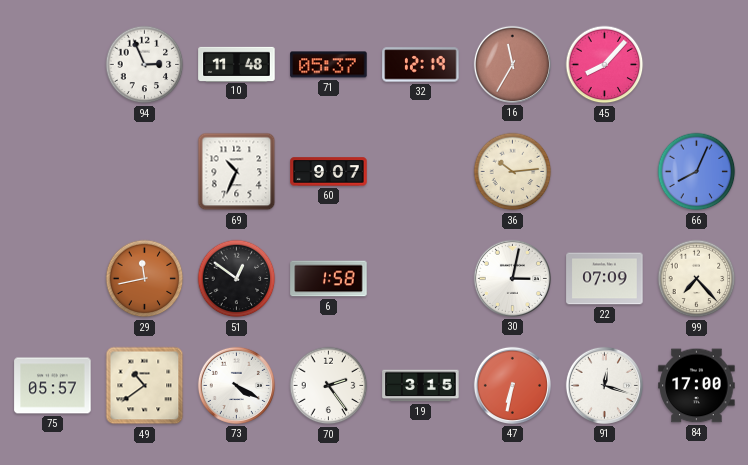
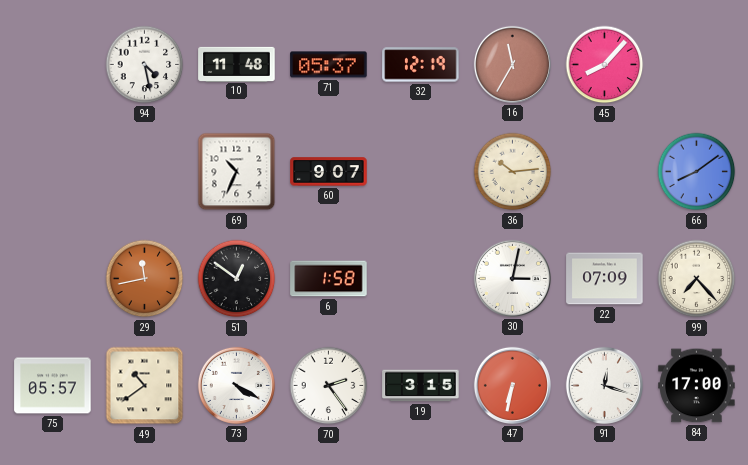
94: 2:56 -> 4:28
66: 8:04 -> 8:09
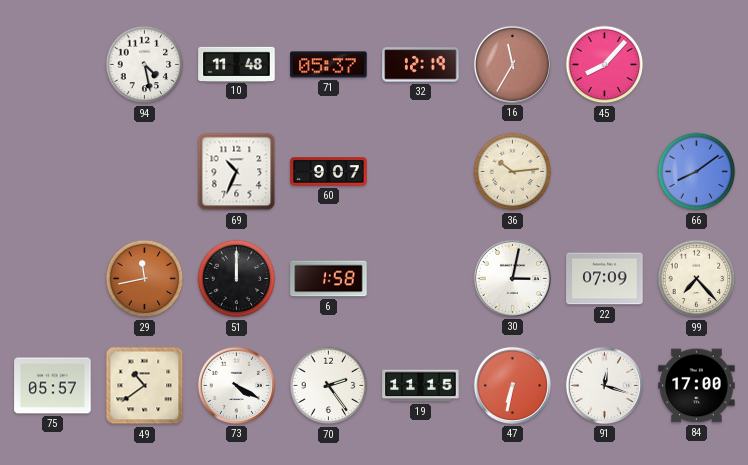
51: 12:51 -> 12:00
19: 3:15 -> 11:15
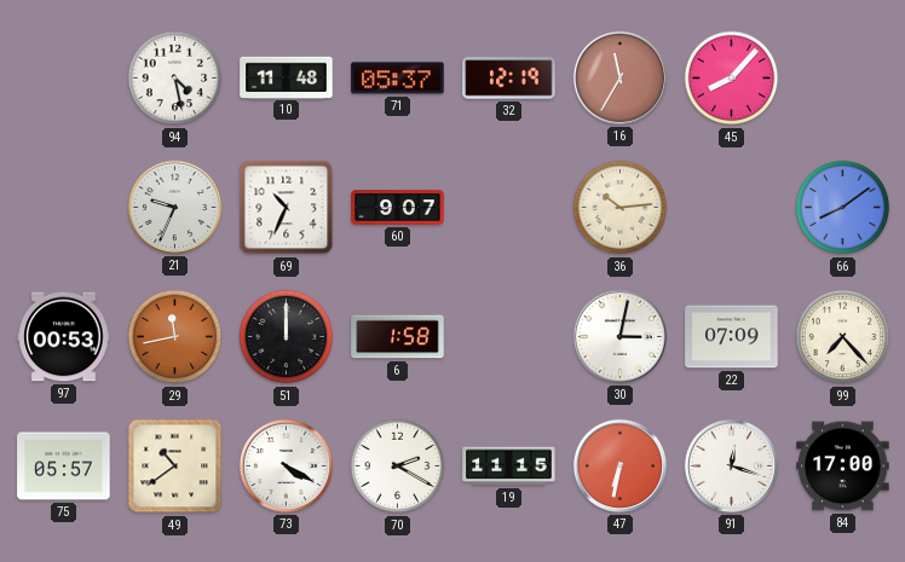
21: none -> 9:34
97: none -> 00:53
70: 2:24 -> 2:20
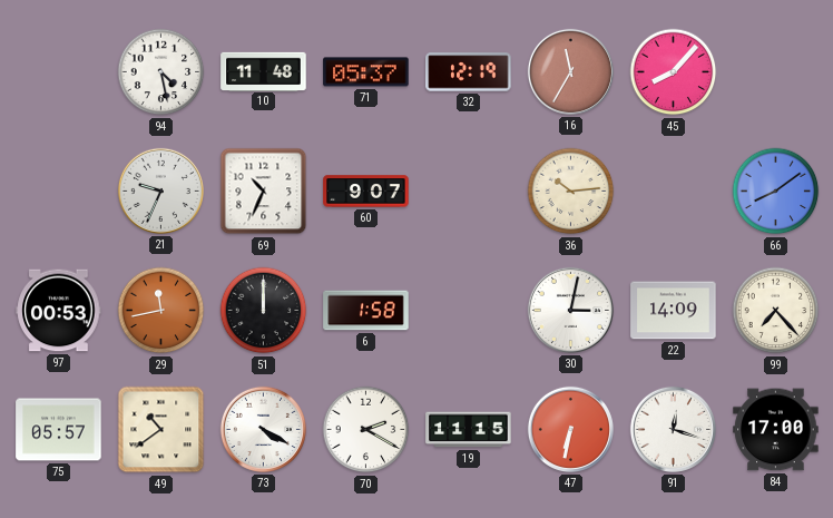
22: 07:09 -> 14:09
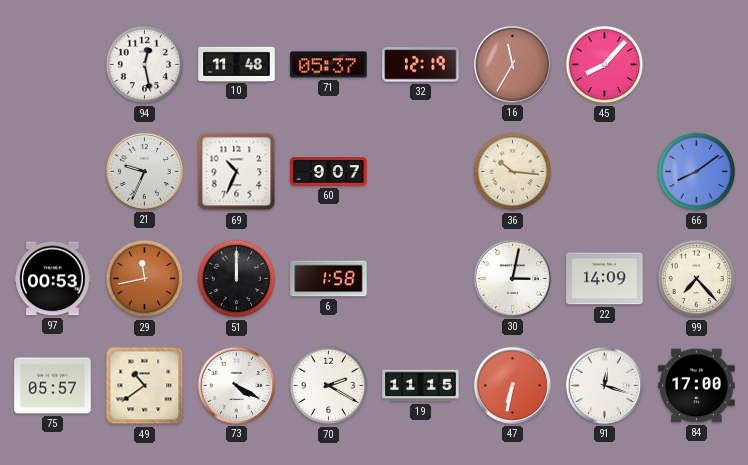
94: 4:28 -> 12:28
36: 10:14 -> 10:16
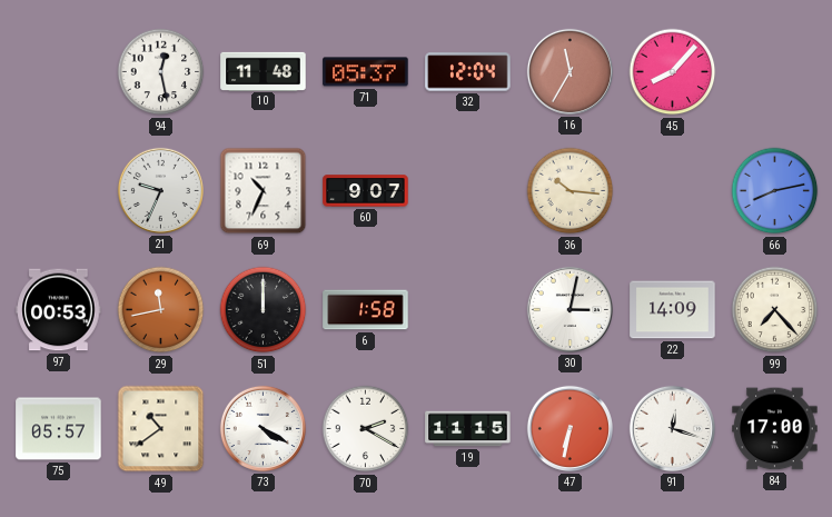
32: 12:19 -> 12:04
66: 8:09 -> 8:13
